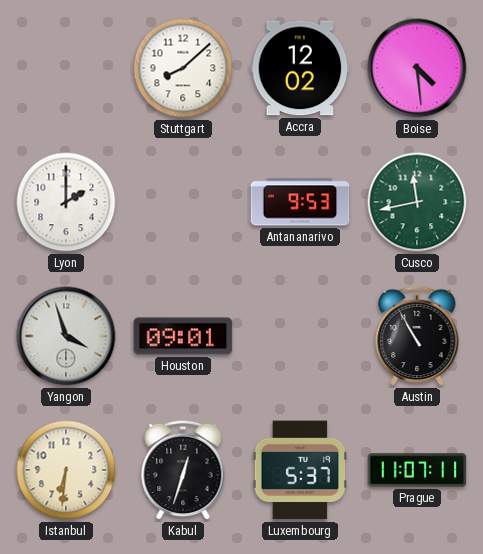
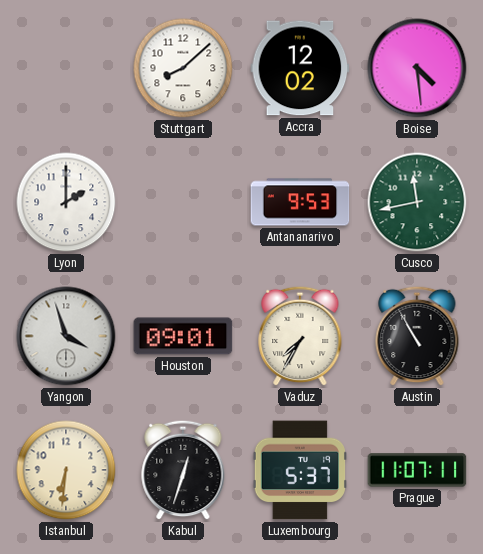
Vaduz: none -> 7:35
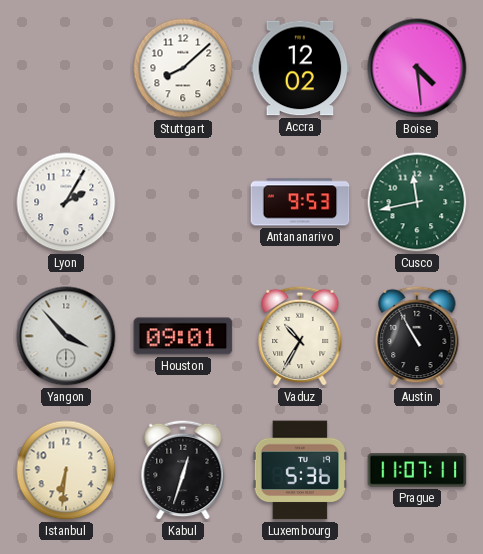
Lyon: 2:00 -> 2:05
Yangon: 3:57 -> 3:53
Vaduz: 7:35 -> 10:35
Luxembourg: 5:37 -> 5:36
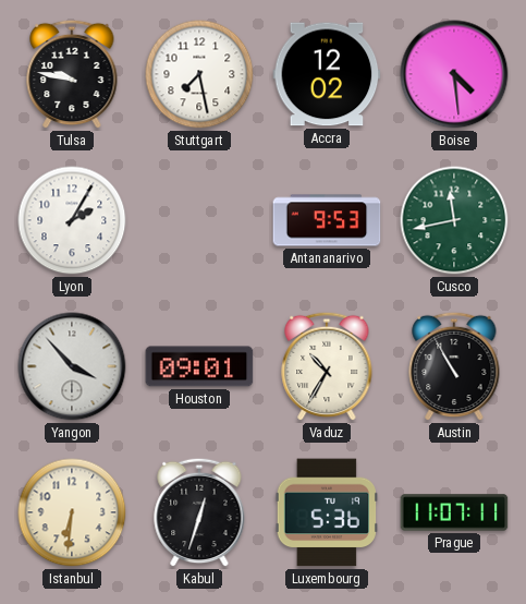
Tulsa: none -> 9:47
Stuttgart: 8:08 -> 7:28
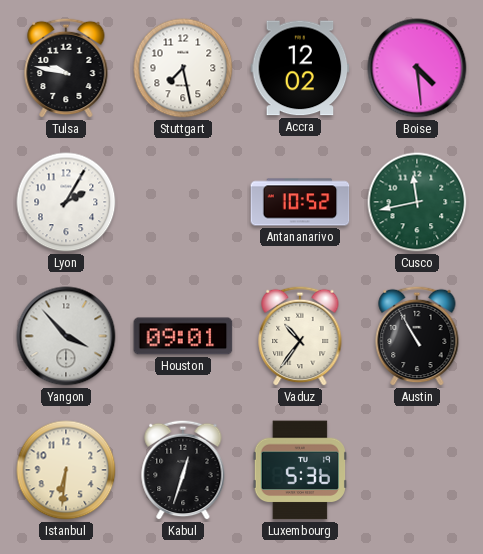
Antananarivo: 9:53 -> 10:52
Vaduz: 10:35 -> 10:36
Prague: 11:07 -> none
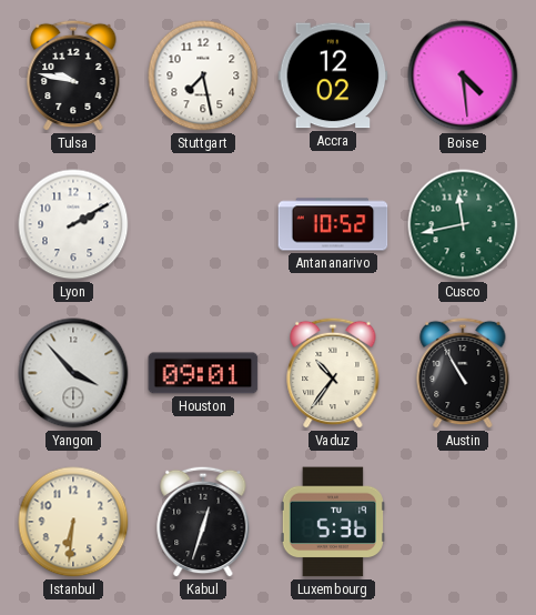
Lyon: 2:05 -> 2:10
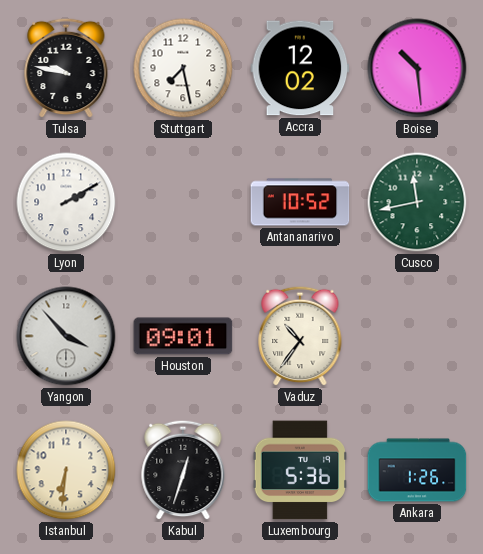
Boise: 4:29 -> 10:29
Austin: 10:55 -> none
Ankara: none -> 1:26
